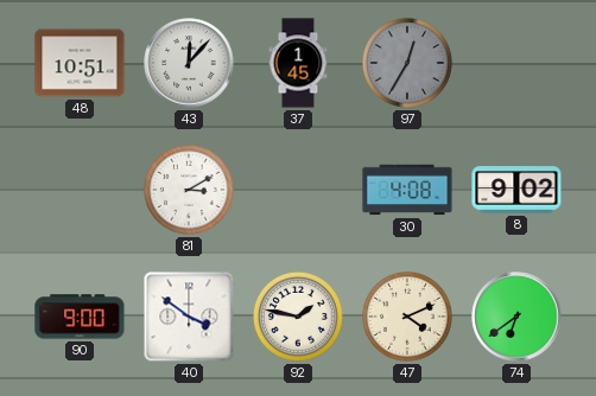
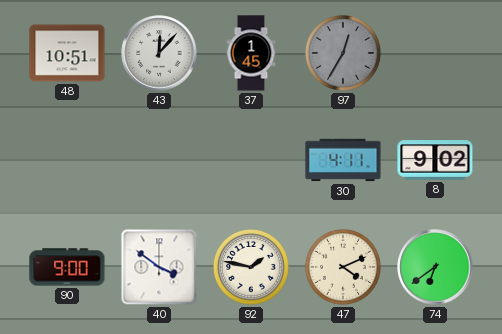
81: 3:10 -> none
30: 4:08 -> 4:11
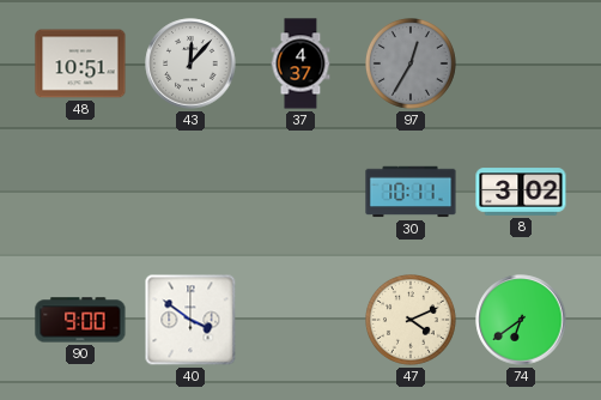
37: 1:45 -> 4:37
30: 4:11 -> 10:11
8: 9:02 -> 3:02
92: 1:47 -> none
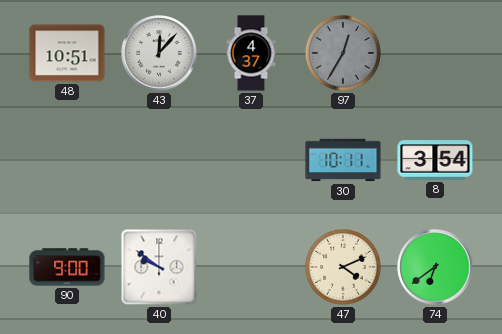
8: 3:02 -> 3:54
40: 3:51 -> 9:51
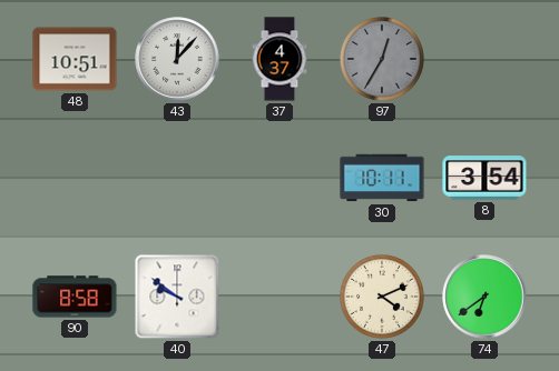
90: 9:00 -> 8:58
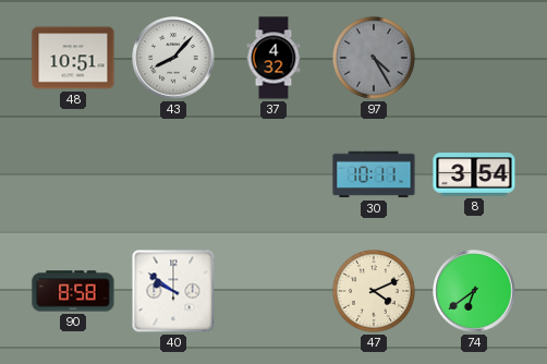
43: 12:07 -> 8:07
37: 4:37 -> 4:32
97: 12:35 -> 4:25
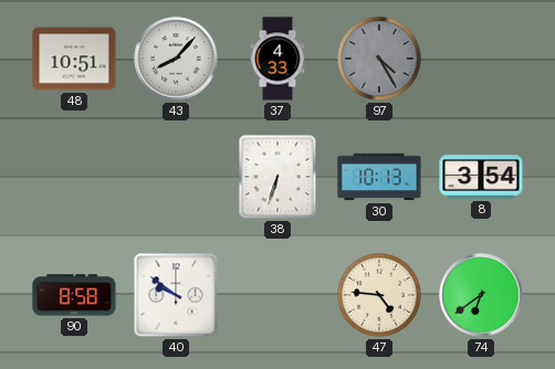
37: 4:32 -> 4:33
38: none -> 6:33
30: 10:11 -> 10:13
47: 4:11 -> 4:46
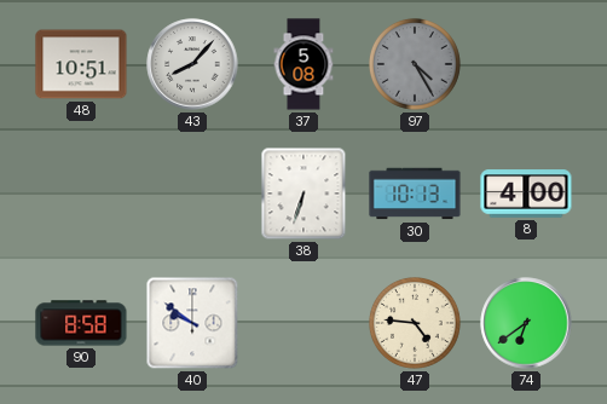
37: 4:33 -> 5:08
8: 3:54 -> 4:00
